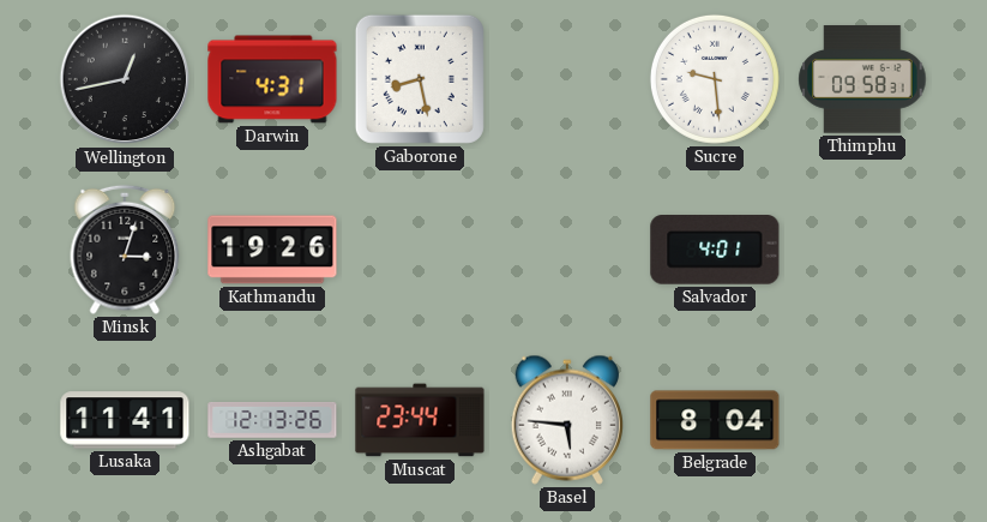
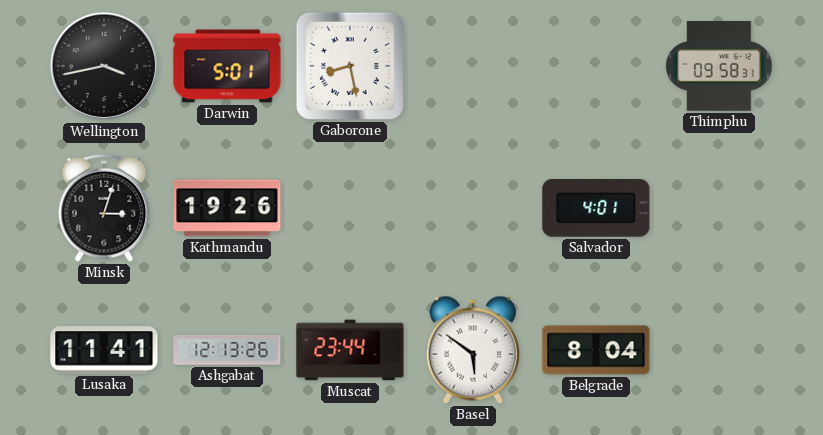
Wellington: 12:43 -> 3:43
Darwin: 4:31 -> 5:01
Sucre: 9:29 -> none
Basel: 5:46 -> 5:51
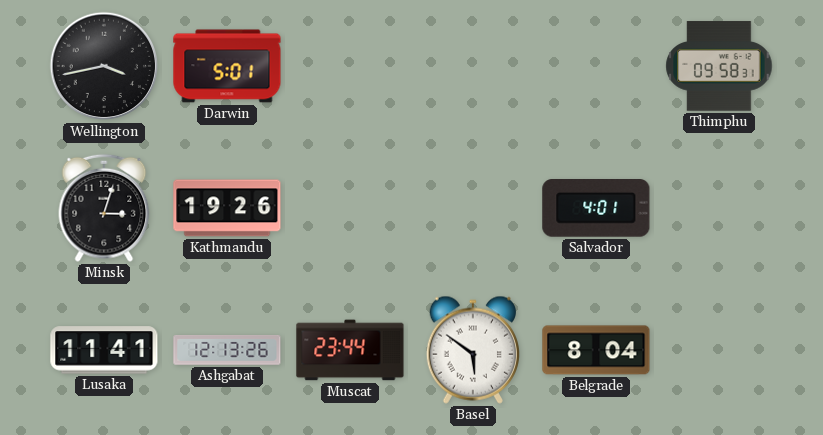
Gaborone: 8:28 -> none
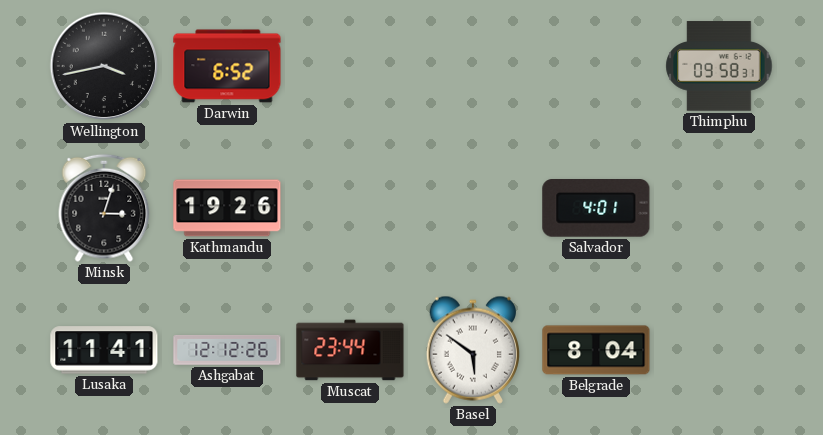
Darwin: 5:01 -> 6:52
Ashgabat: 12:13 -> 12:12
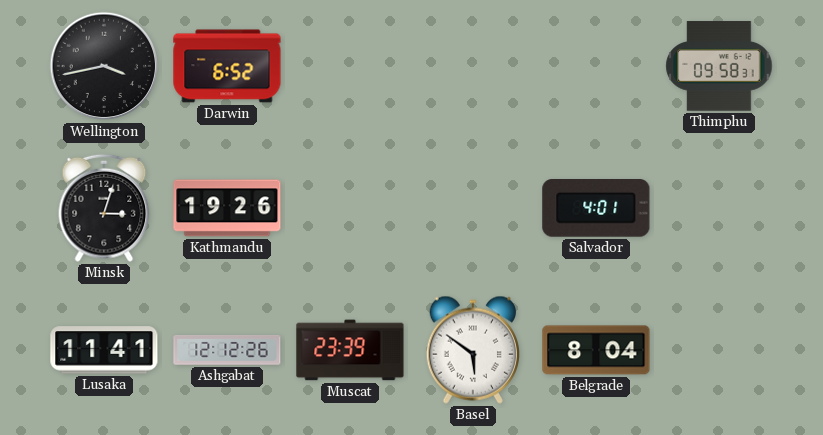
Muscat: 23:44 -> 23:39
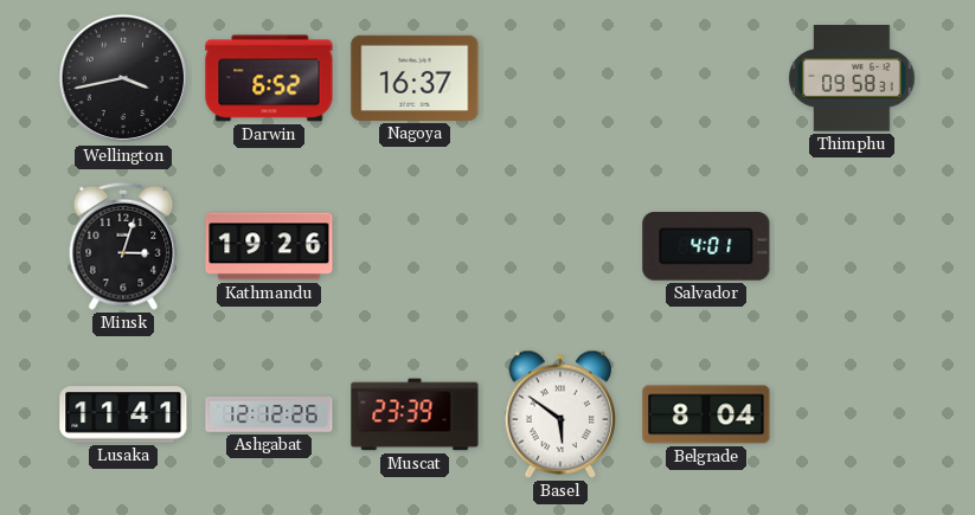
Nagoya: none -> 16:37
